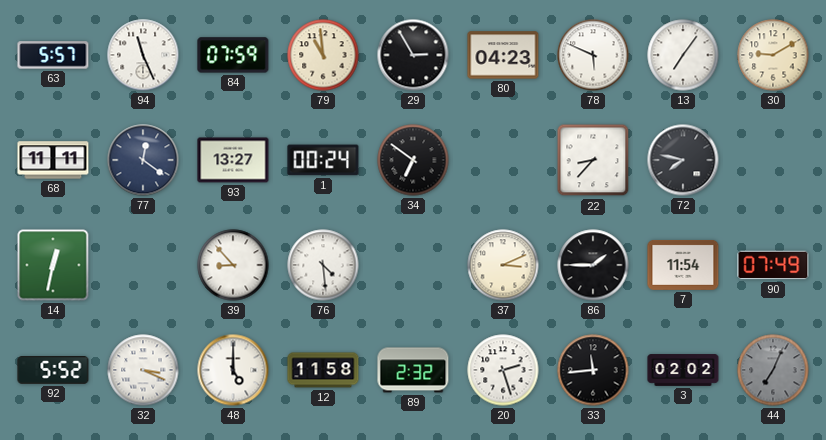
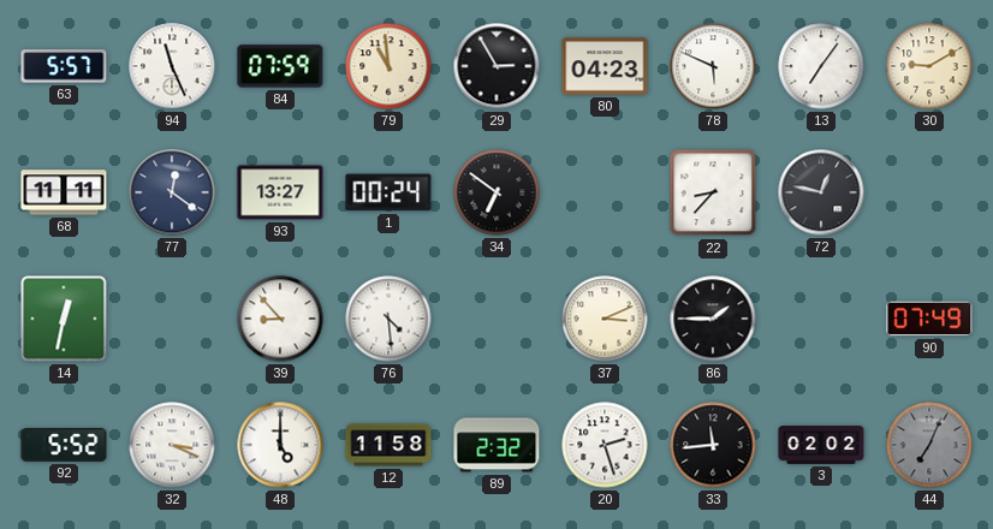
72: 7:47 -> 12:47
7: 11:54 -> none
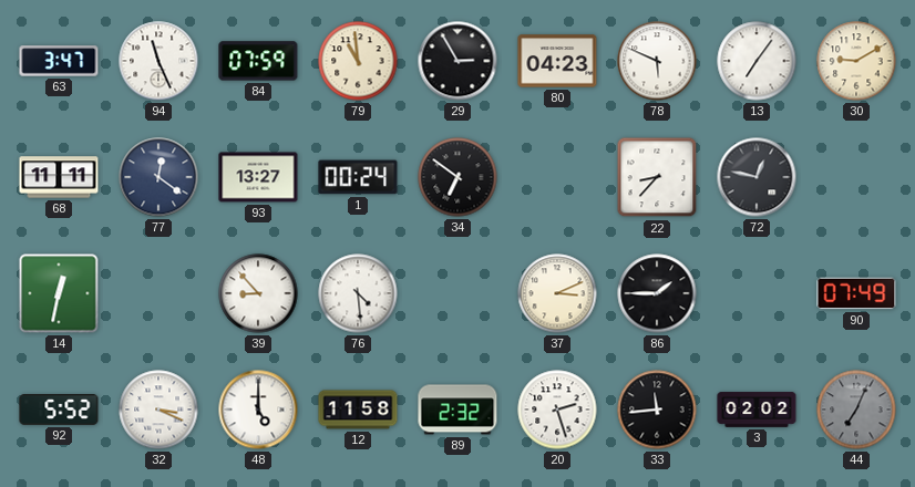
63: 5:57 -> 3:47
